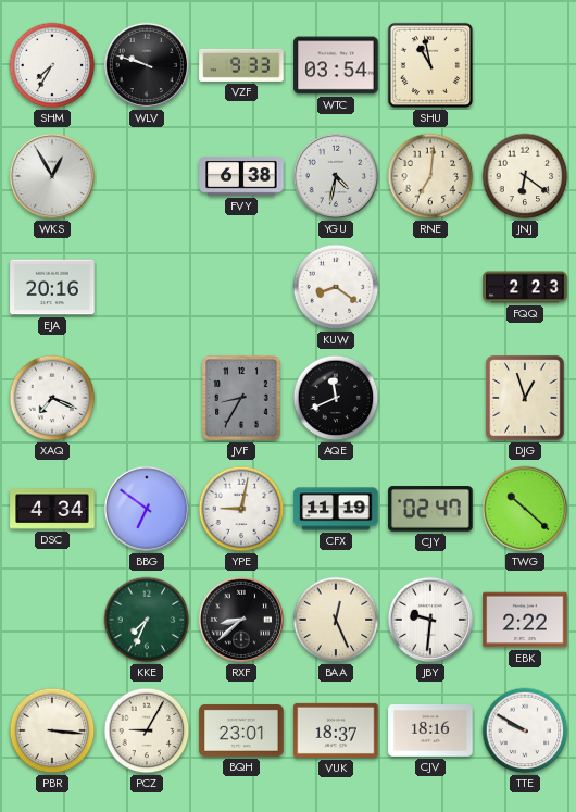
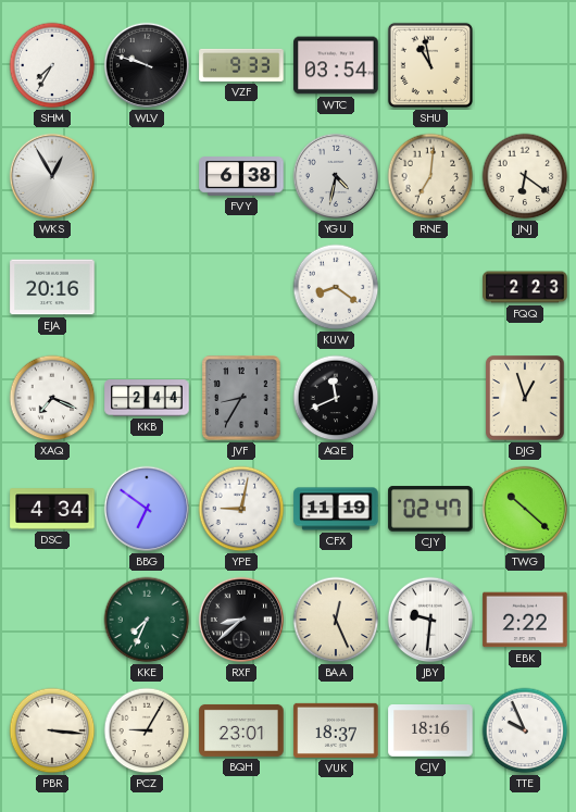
KKB: none -> 2:44
TTE: 9:50 -> 9:56
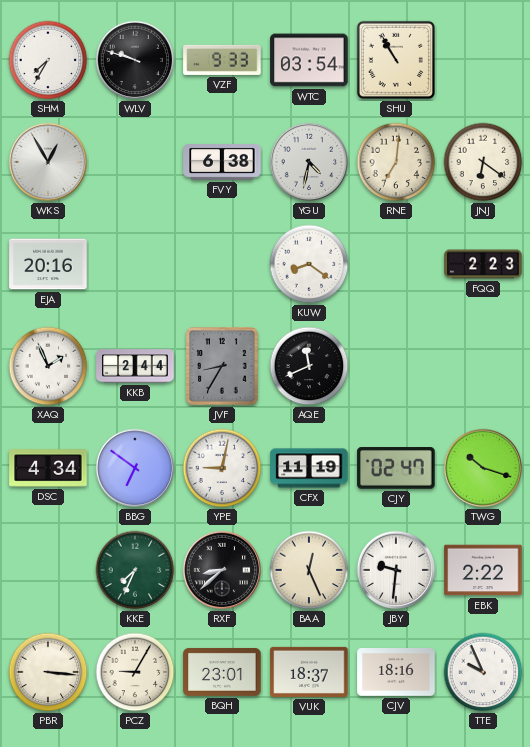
SHU: 10:58 -> 10:55
XAQ: 7:19 -> 1:56
DJG: 12:57 -> none
TWG: 10:22 -> 10:18
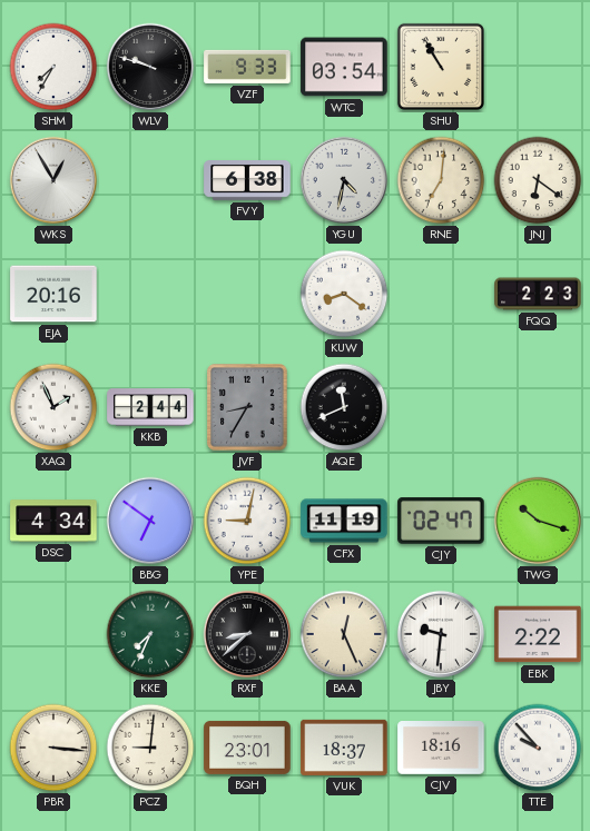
PCZ: 9:05 -> 9:01
TTE: 9:56 -> 9:53
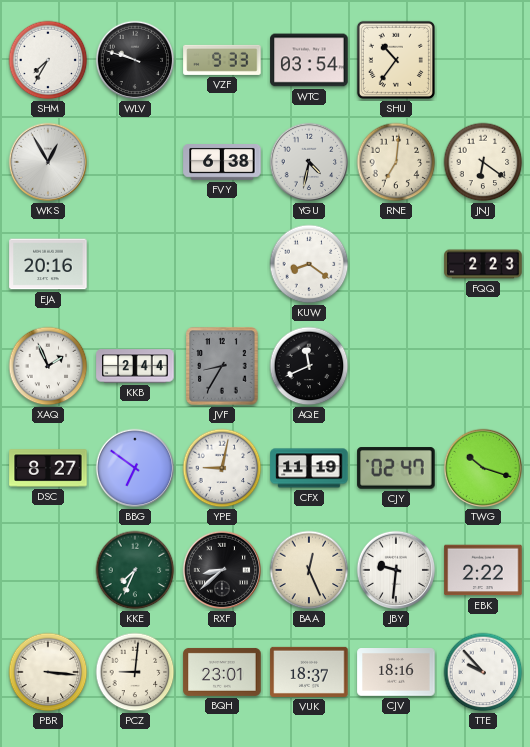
SHU: 10:55 -> 10:36
DSC: 4:34 -> 8:27
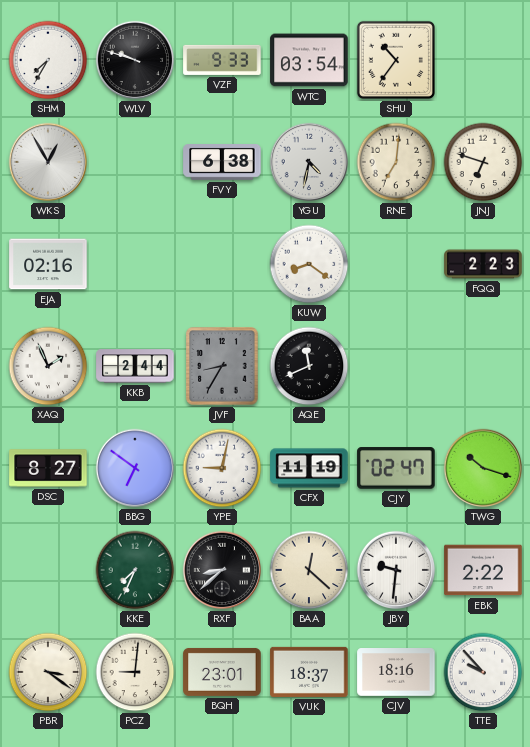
JNJ: 6:21 -> 6:48
EJA: 20:16 -> 02:16
BAA: 12:26 -> 12:22
PBR: 3:16 -> 3:21
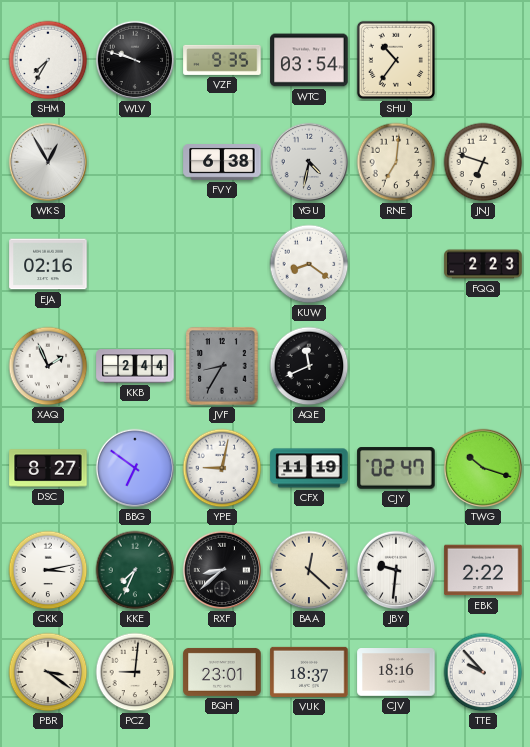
VZF: 9:33 -> 9:35
CKK: none -> 3:13
